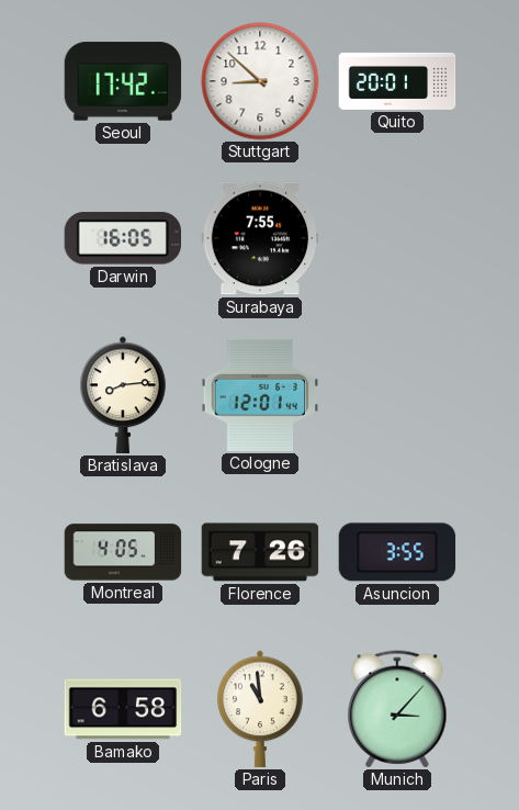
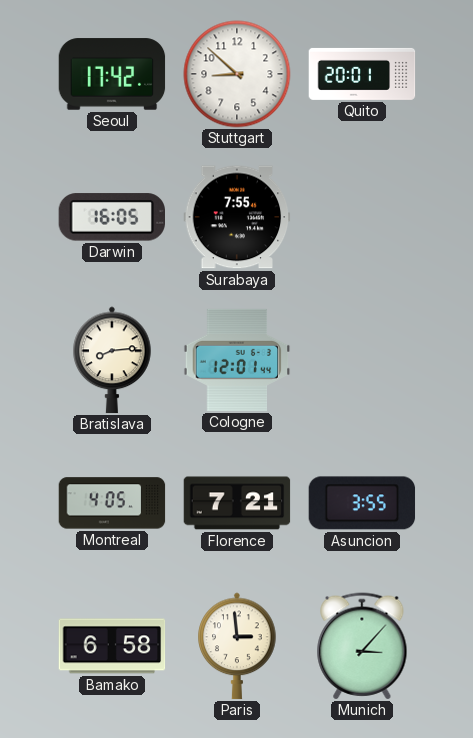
Florence: 7:26 -> 7:21
Paris: 10:59 -> 2:59
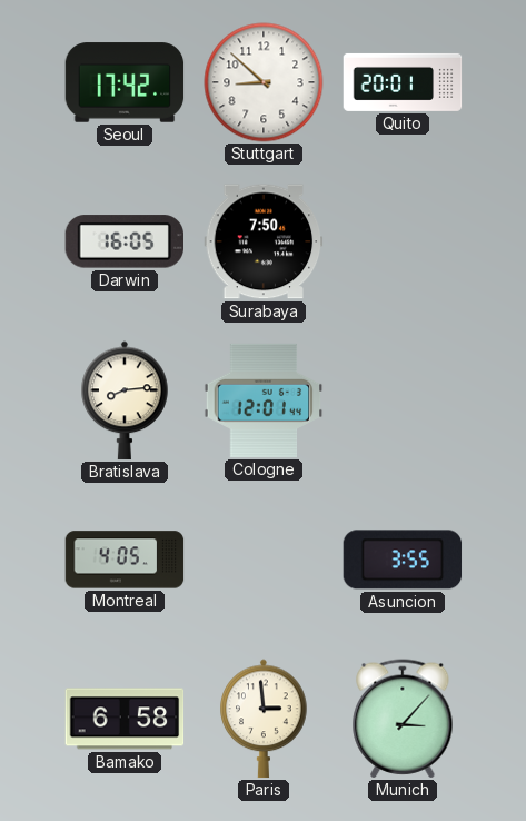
Surabaya: 7:55 -> 7:50
Florence: 7:21 -> none
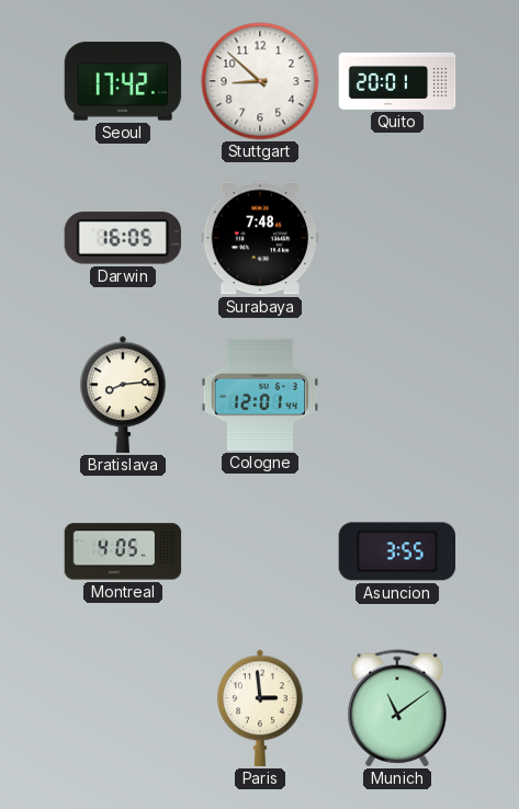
Surabaya: 7:50 -> 7:48
Bamako: 6:58 -> none
Munich: 3:07 -> 11:09
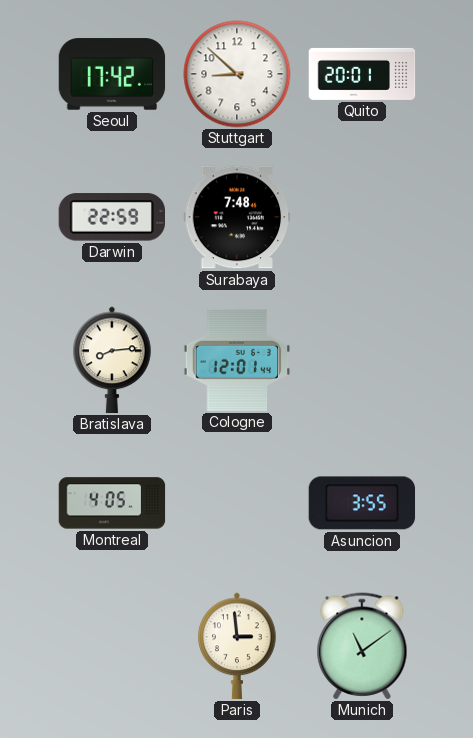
Darwin: 16:05 -> 22:59
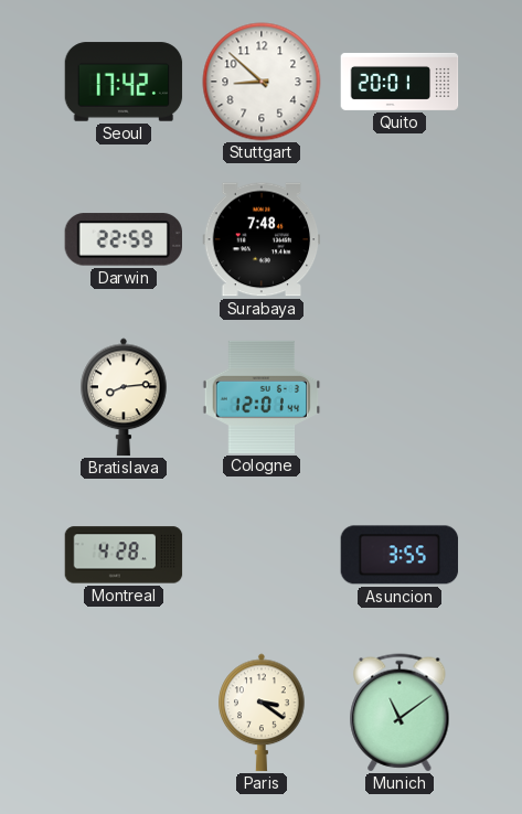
Montreal: 4:05 -> 4:28
Paris: 2:59 -> 3:21
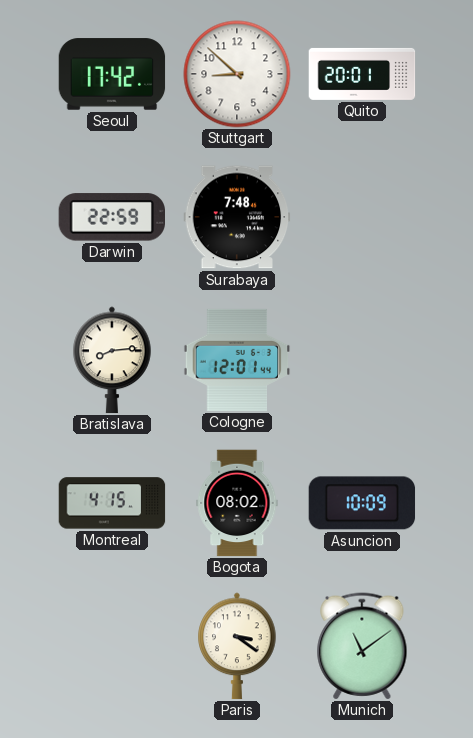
Montreal: 4:28 -> 4:15
Bogota: none -> 08:02
Asuncion: 3:55 -> 10:09
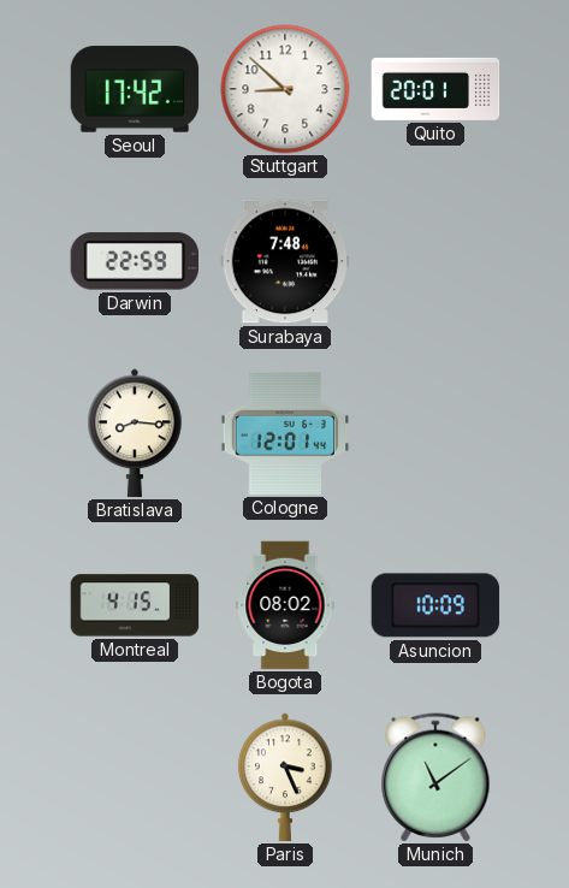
Bratislava: 8:14 -> 8:16
Paris: 3:21 -> 3:26
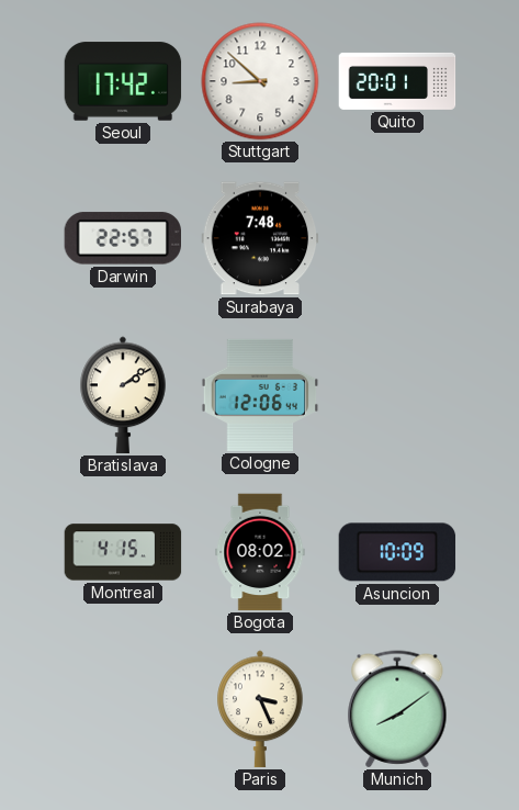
Darwin: 22:59 -> 22:57
Bratislava: 8:16 -> 2:09
Cologne: 12:01 -> 12:06
Munich: 11:09 -> 8:09
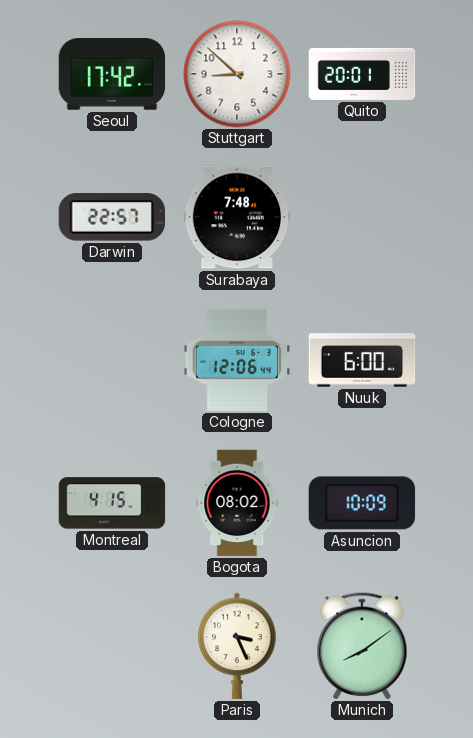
Bratislava: 2:09 -> none
Nuuk: none -> 6:00
